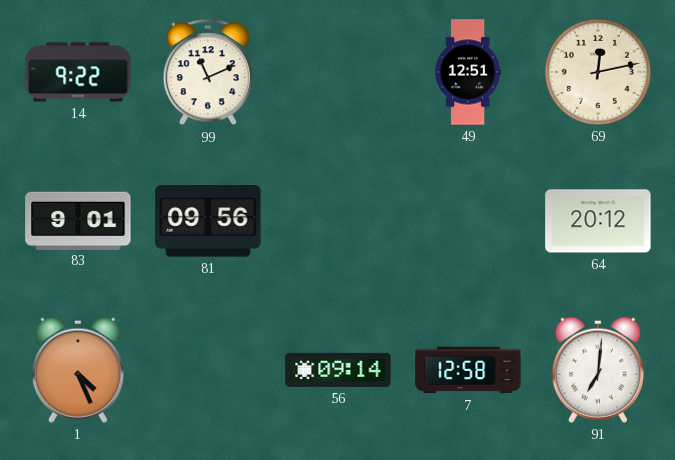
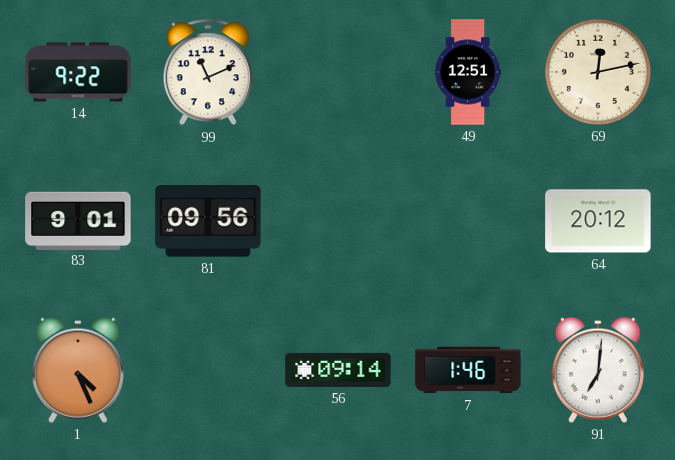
7: 12:58 -> 1:46
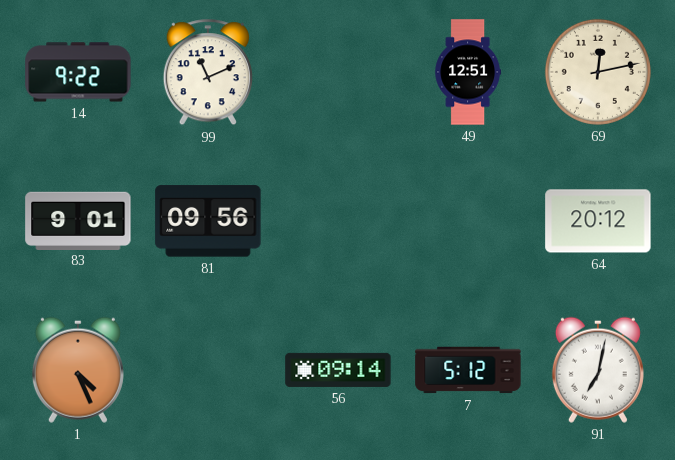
7: 1:46 -> 5:12
91: 7:01 -> 7:02
